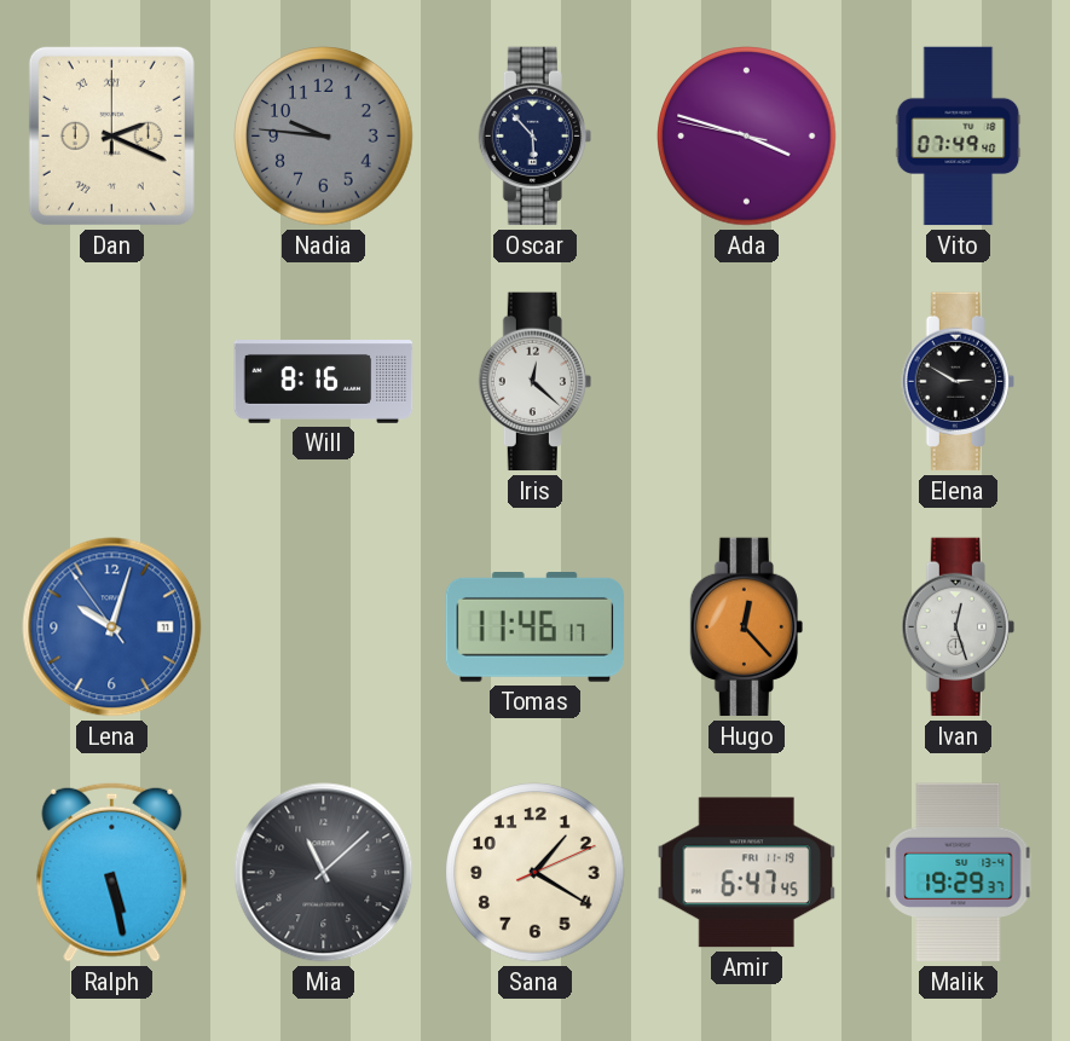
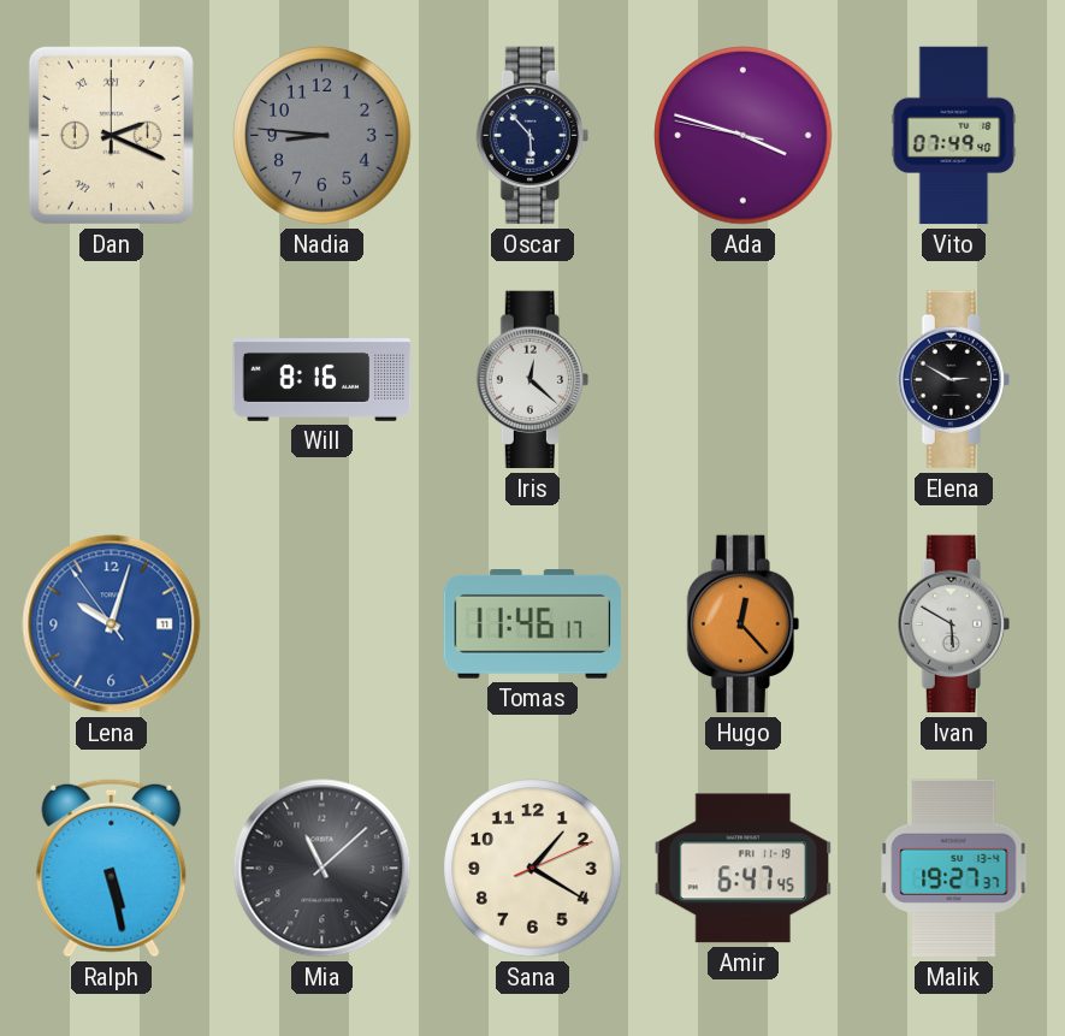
Nadia: 9:46 -> 8:46
Ivan: 12:27 -> 5:50
Malik: 19:29 -> 19:27
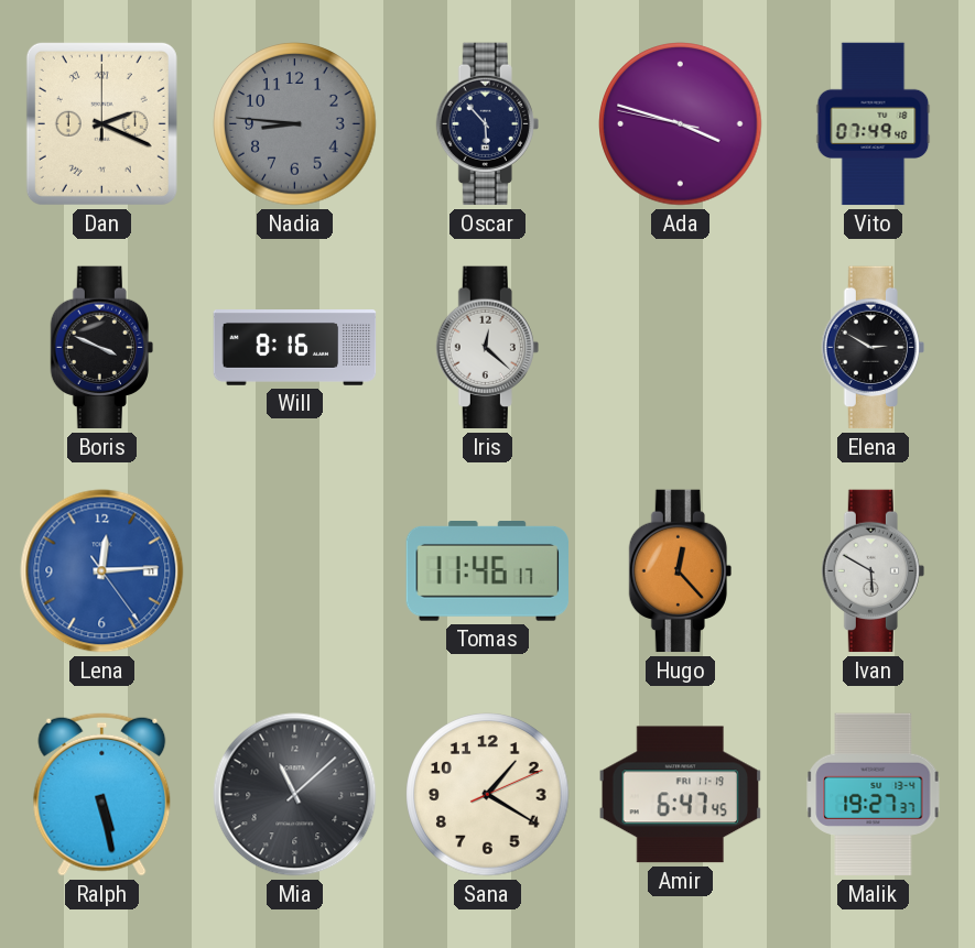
Boris: none -> 3:49
Lena: 10:02 -> 12:14
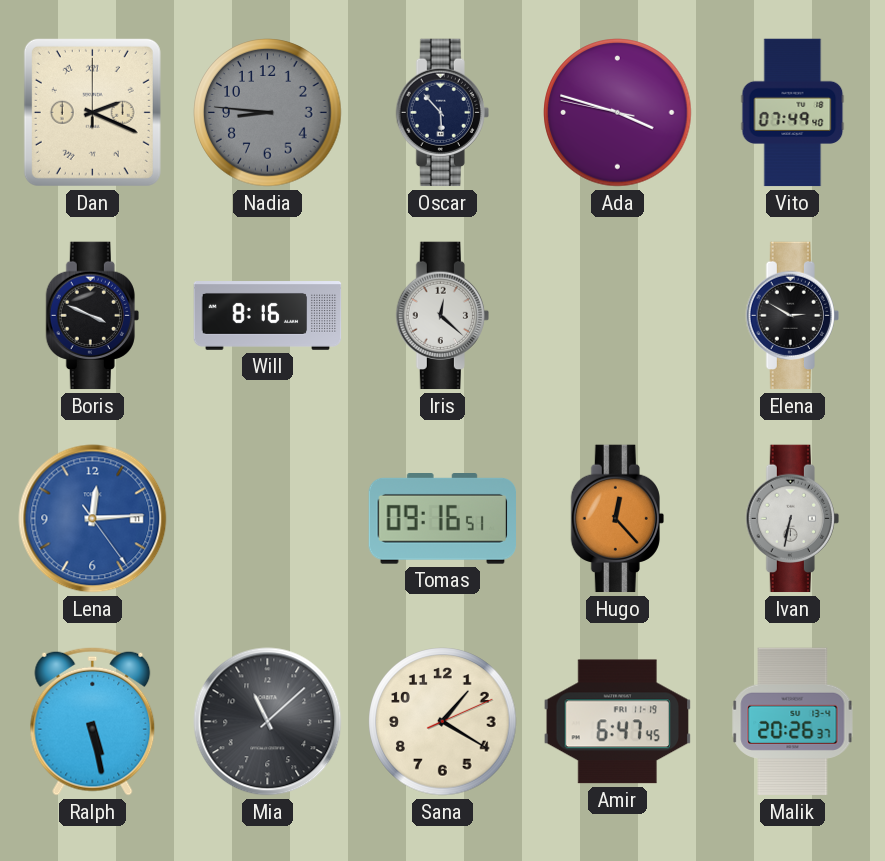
Tomas: 11:46 -> 09:16
Ivan: 5:50 -> 6:32
Malik: 19:27 -> 20:26
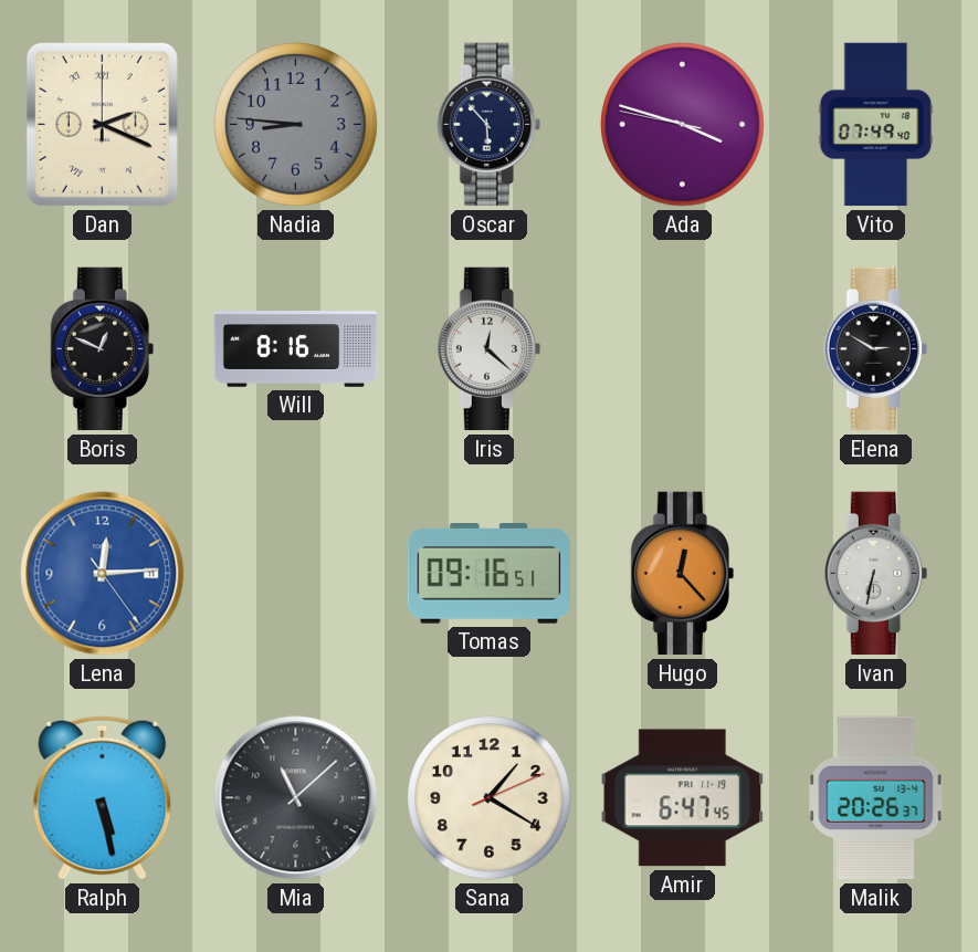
Boris: 3:49 -> 12:49
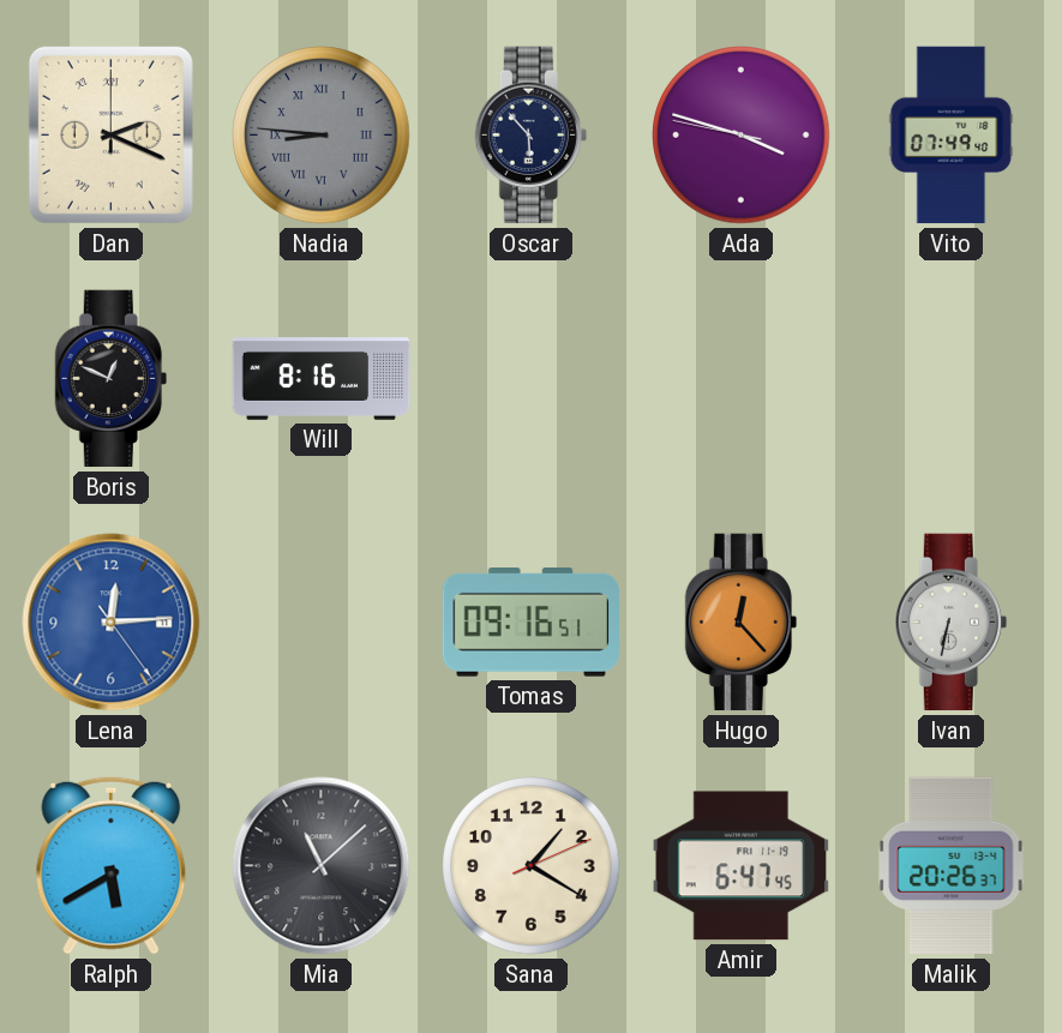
Nadia numerals: Arabic -> Roman
Iris: 12:22 -> none
Elena: 2:50 -> none
Ralph: 5:28 -> 5:40
